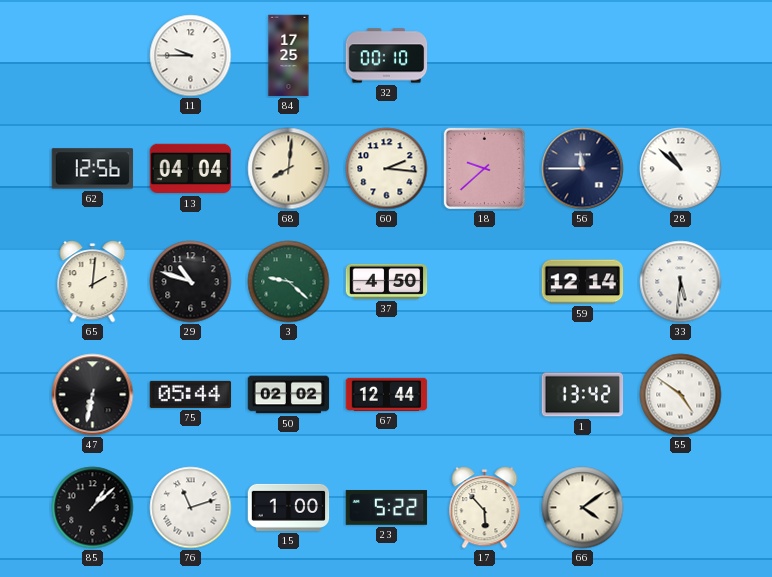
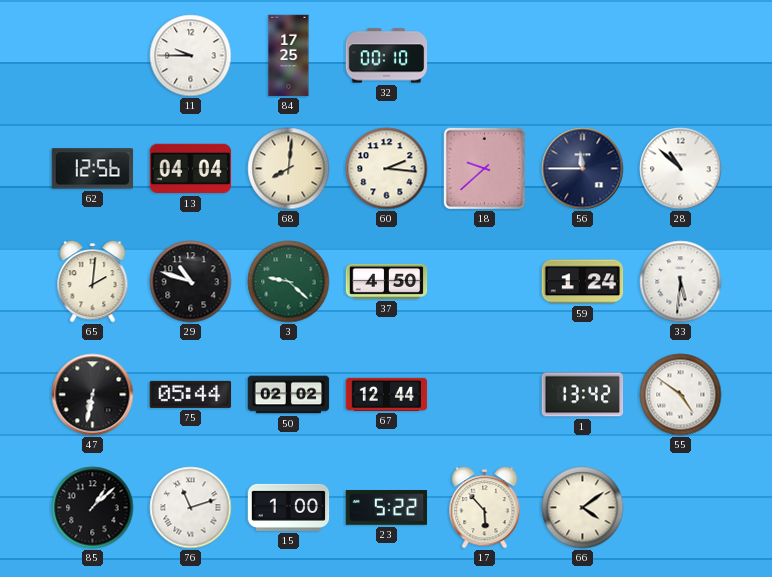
59: 12:14 -> 1:24
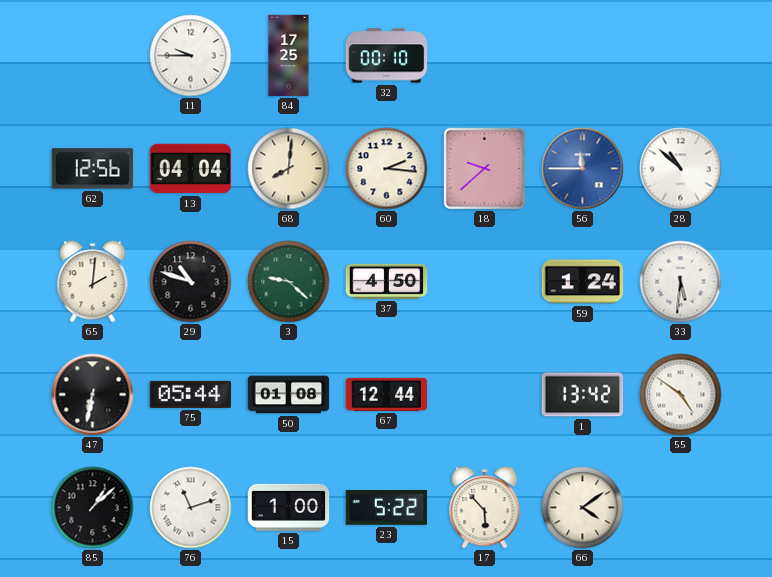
56 dial: navy -> blue
50: 02:02 -> 01:08
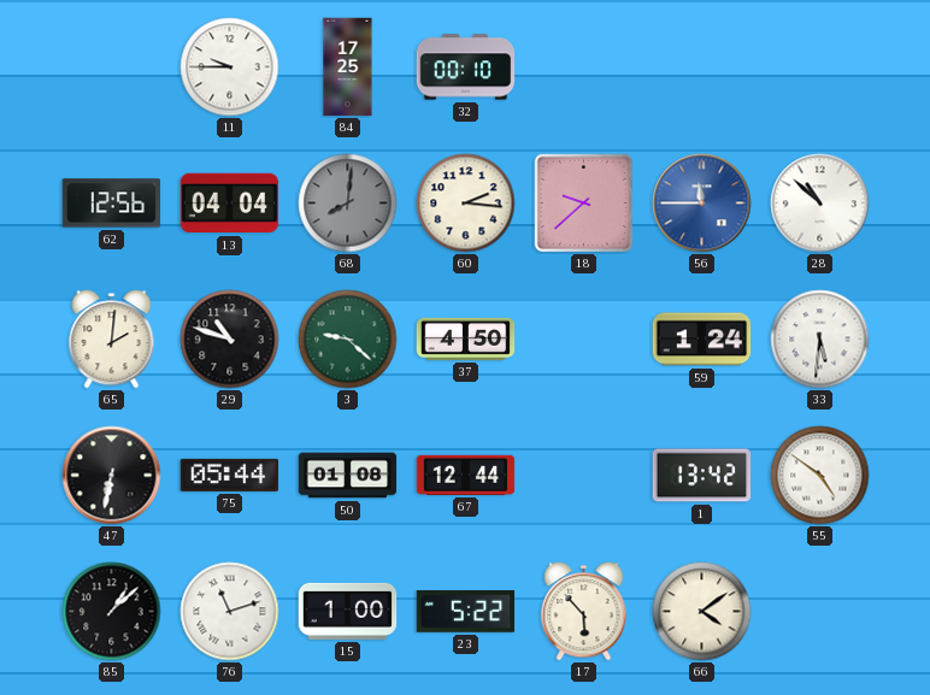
68 dial: cream -> grey
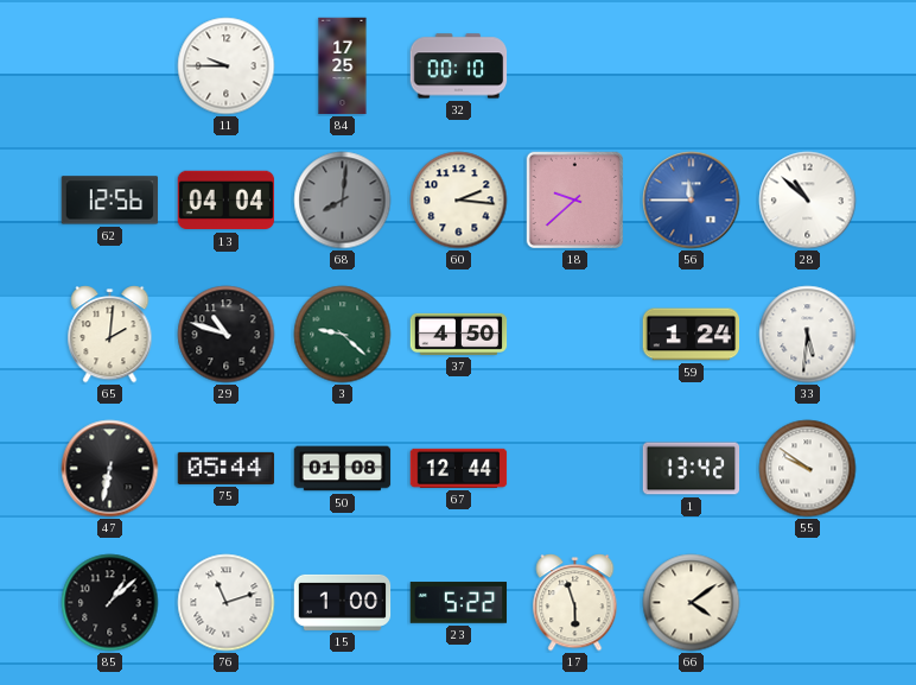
55: 4:51 -> 9:51
17: 5:53 -> 5:57
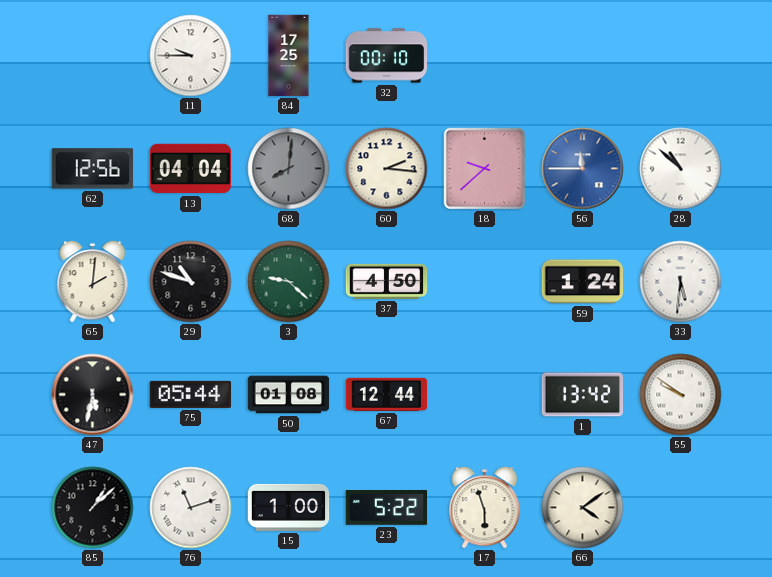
47: 6:32 -> 5:32
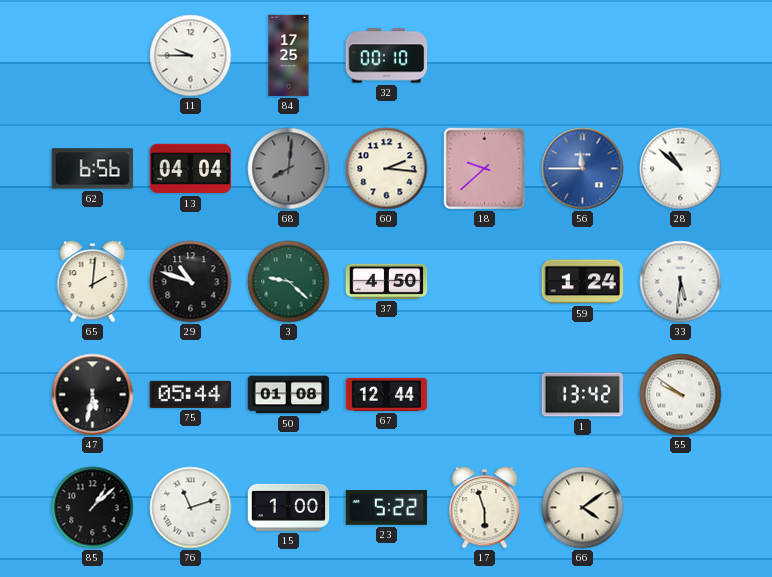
62: 12:56 -> 6:56
